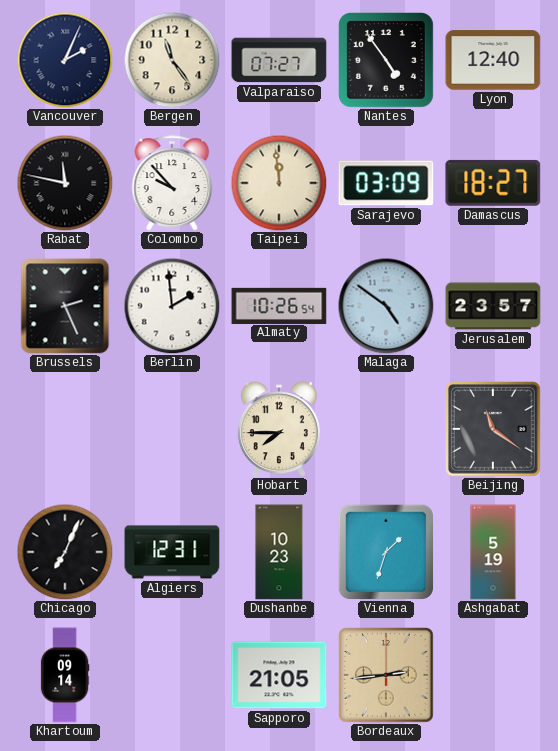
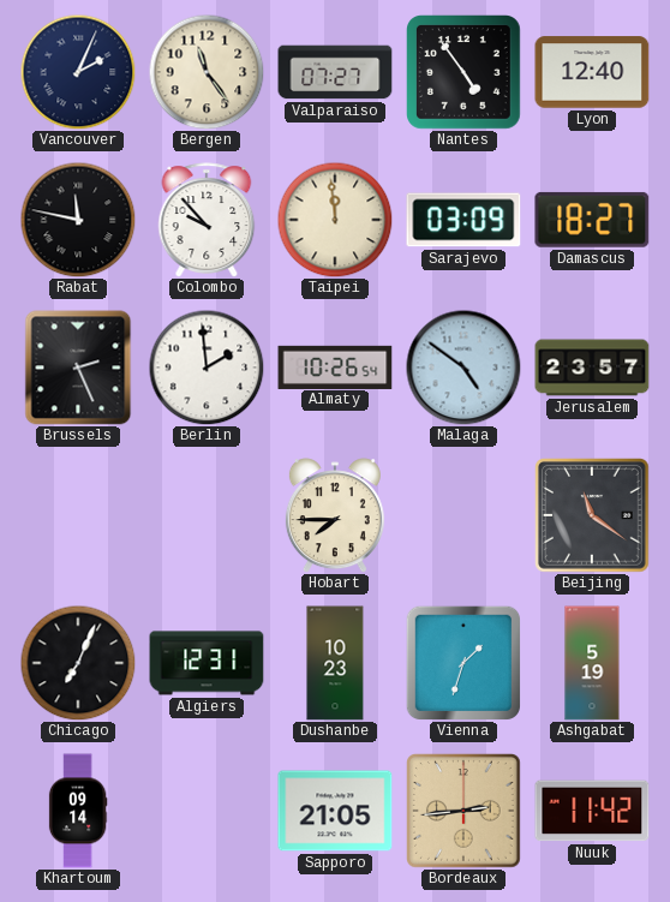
Nuuk: none -> 11:42
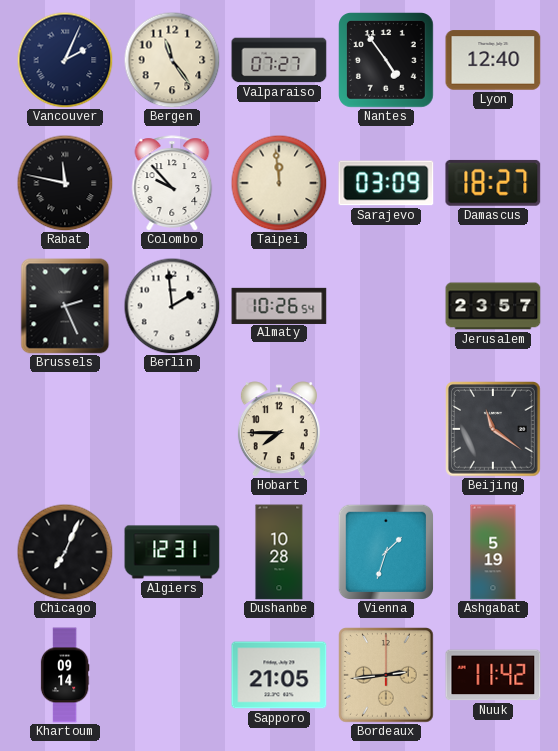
Malaga: 4:51 -> none
Dushanbe: 10:23 -> 10:28
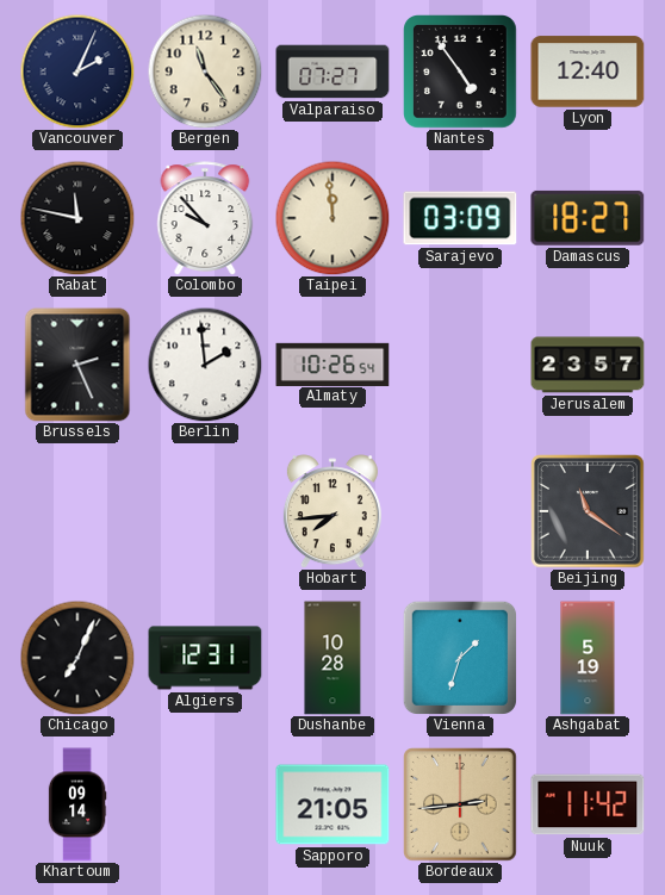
Hobart: 7:45 -> 7:44
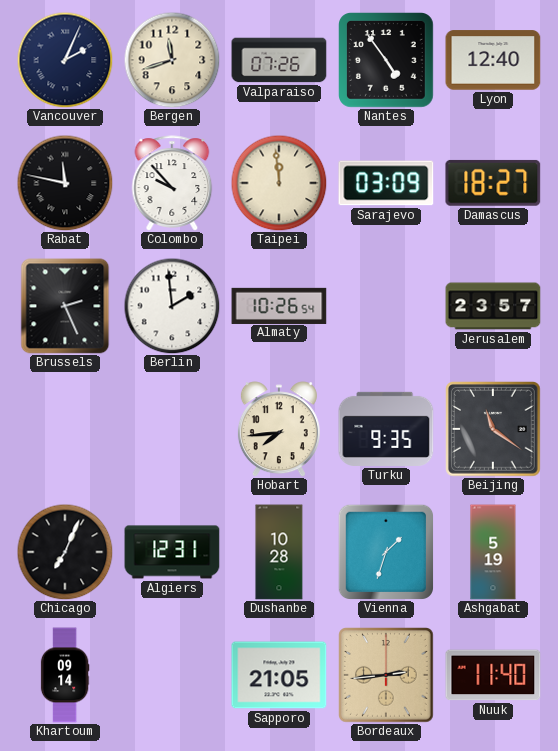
Bergen: 11:24 -> 11:42
Valparaiso: 07:27 -> 07:26
Turku: none -> 9:35
Nuuk: 11:42 -> 11:40
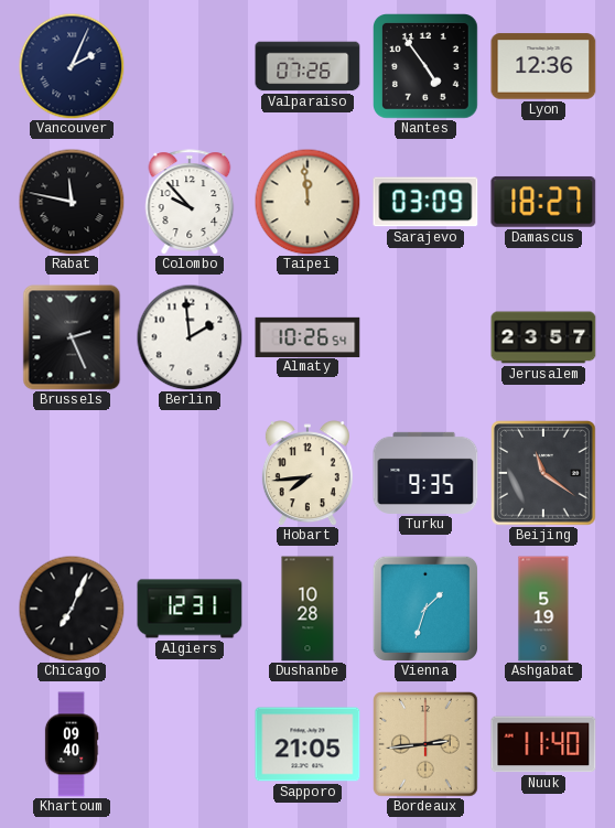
Bergen: 11:42 -> none
Lyon: 12:40 -> 12:36
Khartoum: 09:14 -> 09:40
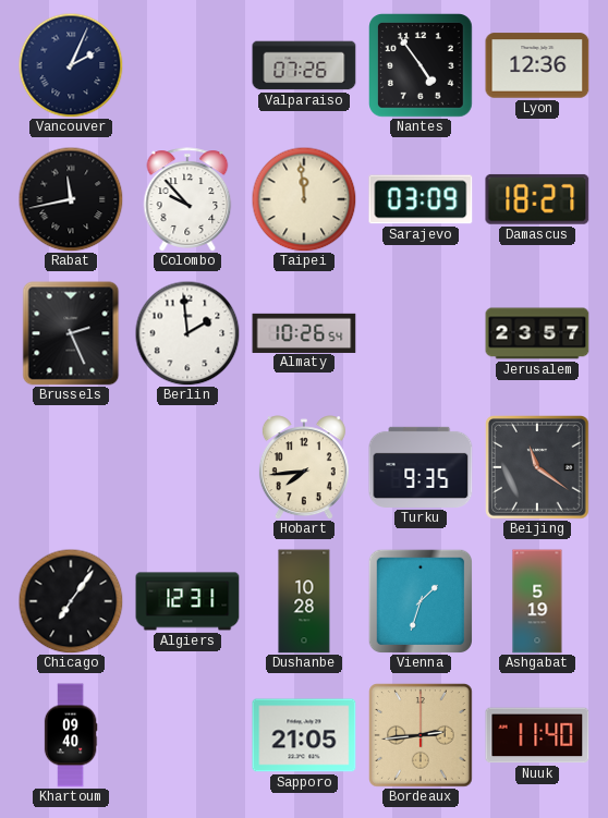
Rabat: 11:47 -> 11:43
Chicago: 7:04 -> 7:06
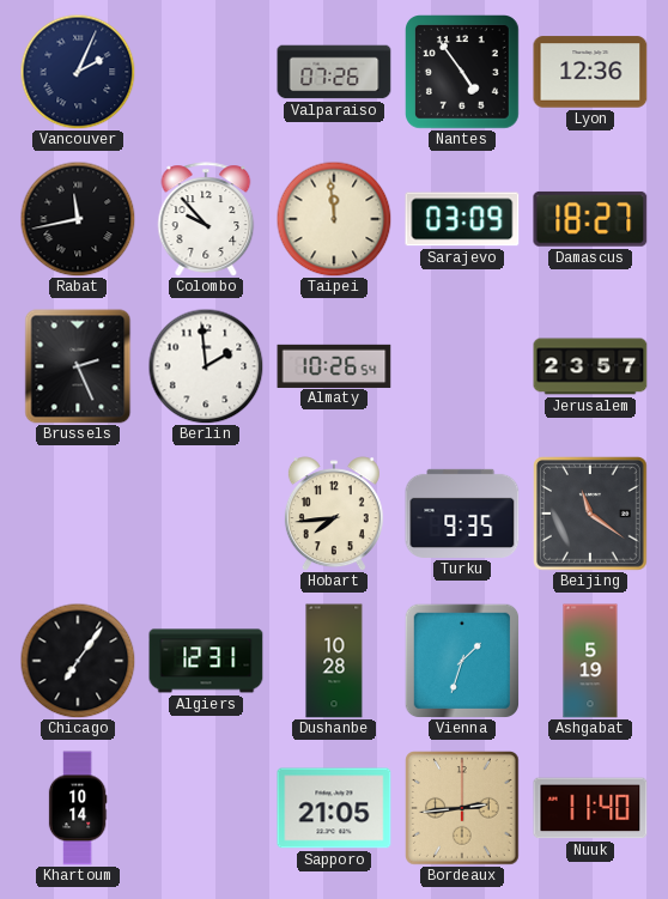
Khartoum: 09:40 -> 10:14
